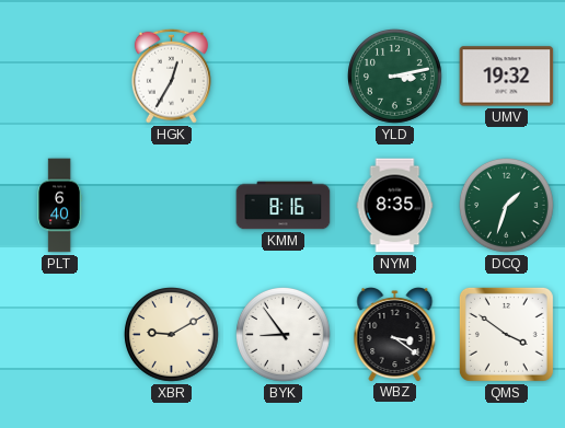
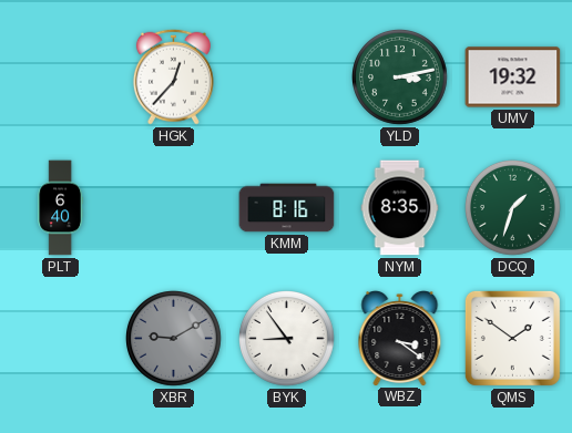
HGK: 12:35 -> 12:37
XBR dial: cream -> grey
QMS: 3:51 -> 1:51
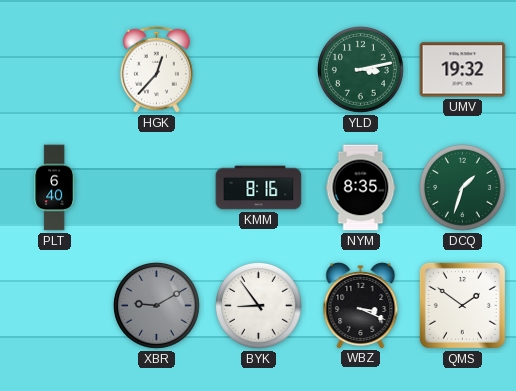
WBZ: 3:21 -> 3:19
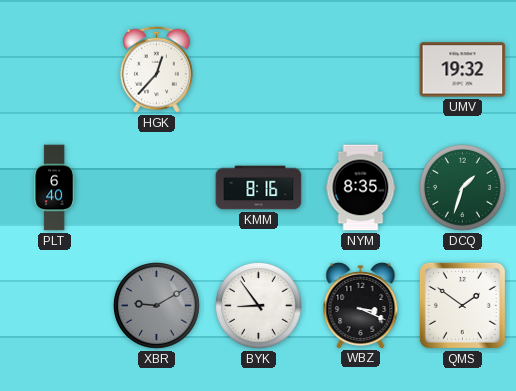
YLD: 3:13 -> none
